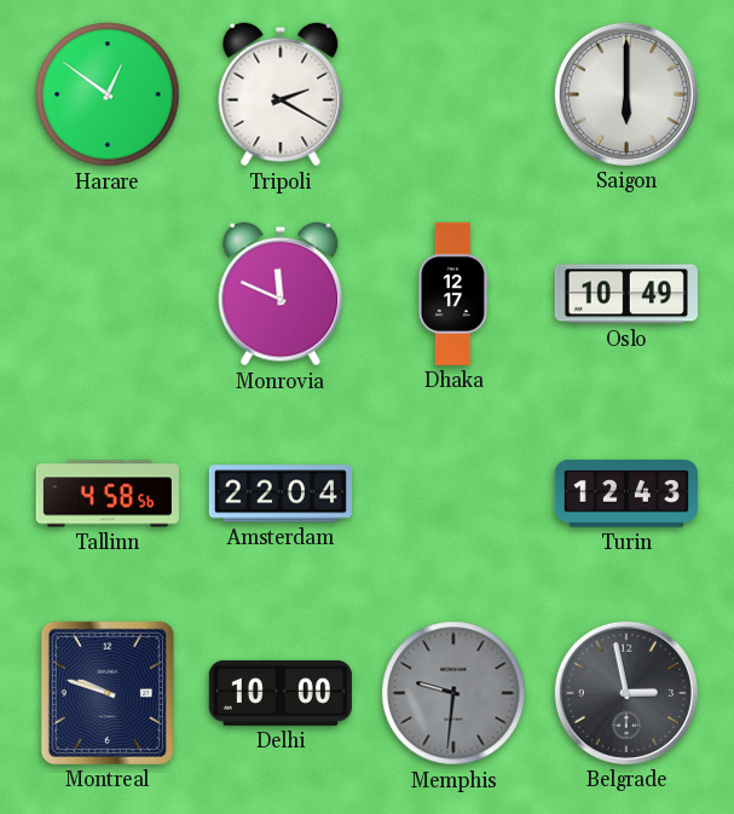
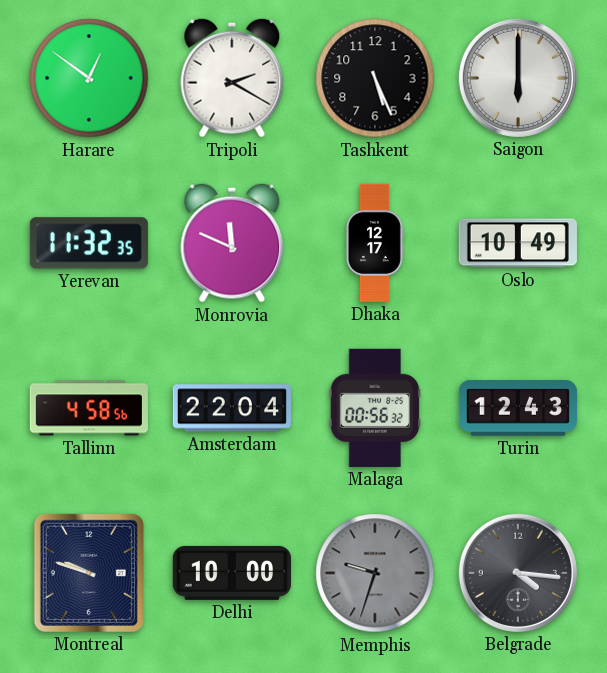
Tashkent: none -> 5:26
Yerevan: none -> 11:32
Malaga: none -> 00:56
Memphis: 9:31 -> 9:33
Belgrade: 2:58 -> 4:16
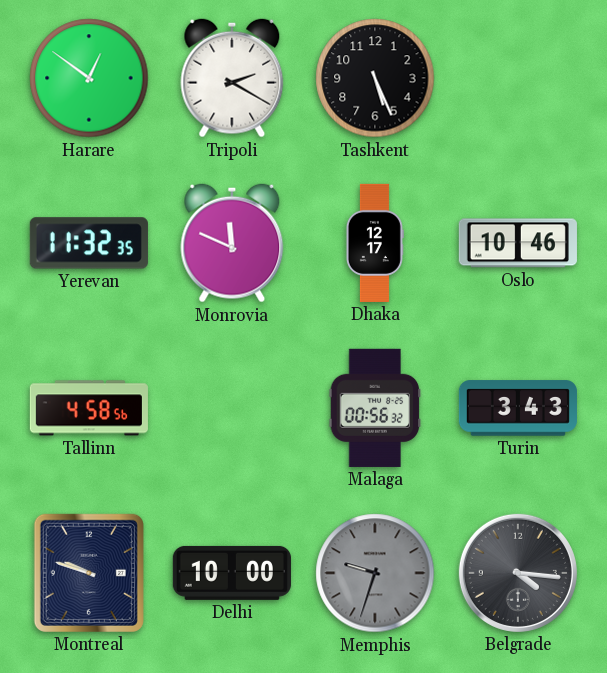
Saigon: 6:00 -> none
Oslo: 10:49 -> 10:46
Amsterdam: 22:04 -> none
Turin: 12:43 -> 3:43
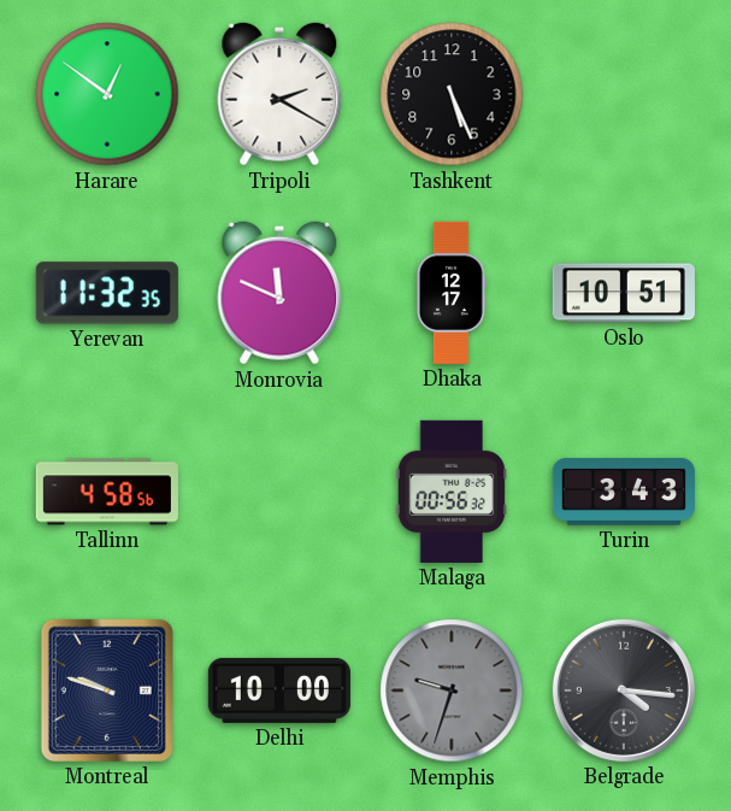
Oslo: 10:46 -> 10:51
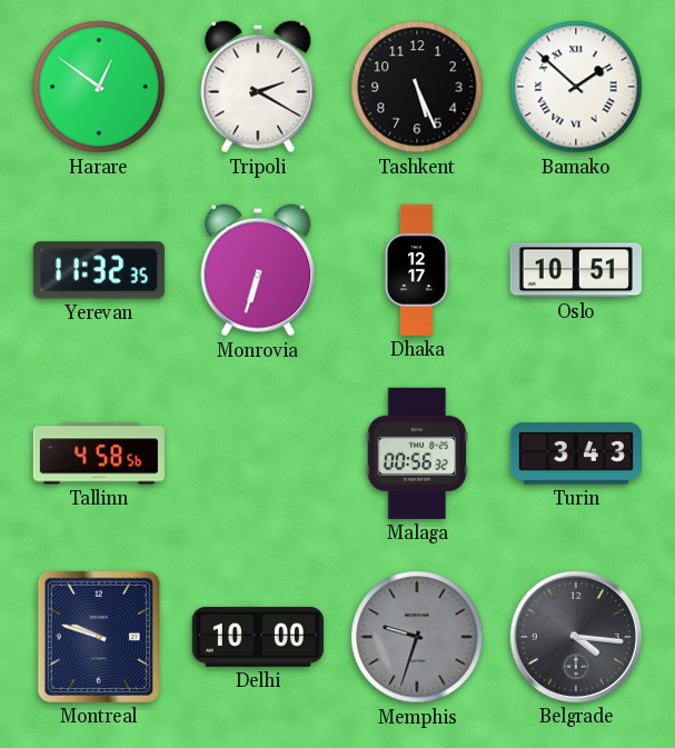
Bamako: none -> 1:52
Monrovia: 11:49 -> 6:33
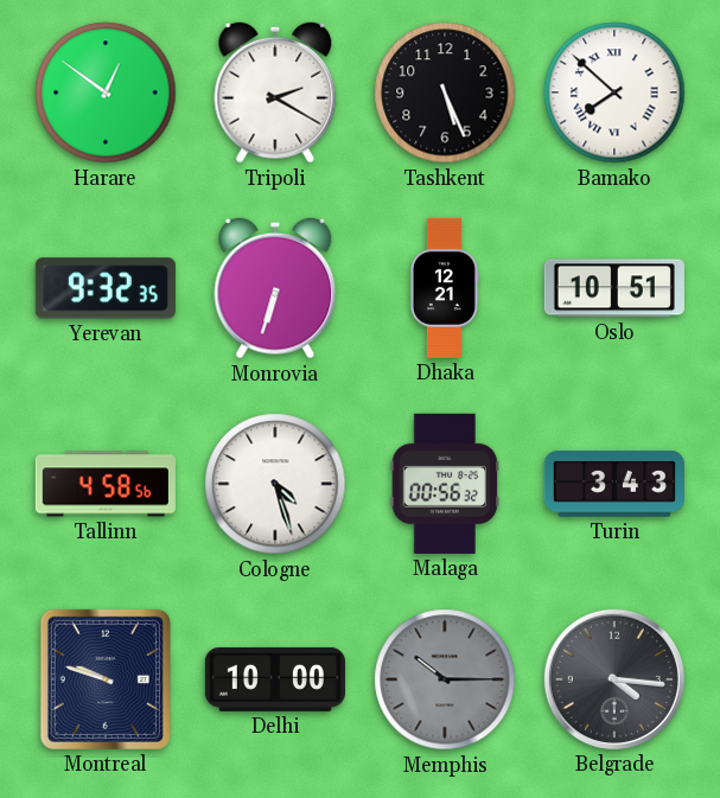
Bamako: 1:52 -> 7:52
Yerevan: 11:32 -> 9:32
Dhaka: 12:17 -> 12:21
Cologne: none -> 4:27
Memphis: 9:33 -> 10:15
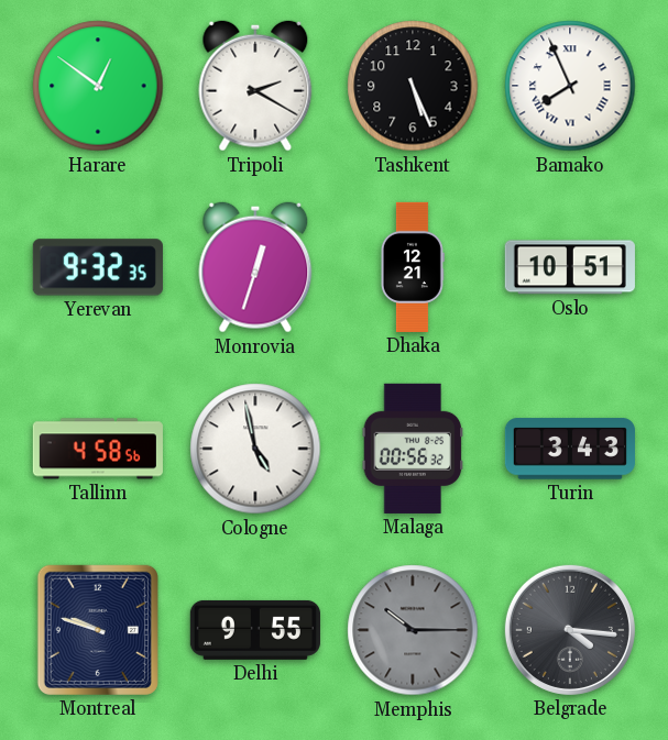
Bamako: 7:52 -> 7:56
Monrovia: 6:33 -> 12:33
Cologne: 4:27 -> 4:58
Delhi: 10:00 -> 9:55
